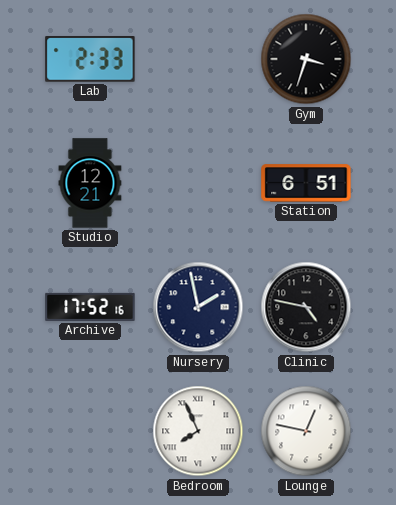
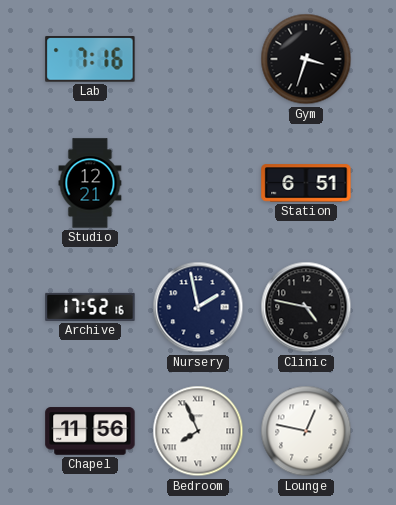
Lab: 2:33 -> 7:16
Chapel: none -> 11:56
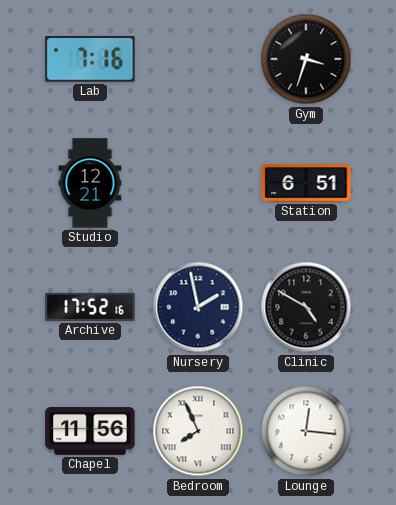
Clinic: 4:47 -> 4:50
Lounge: 12:47 -> 12:16
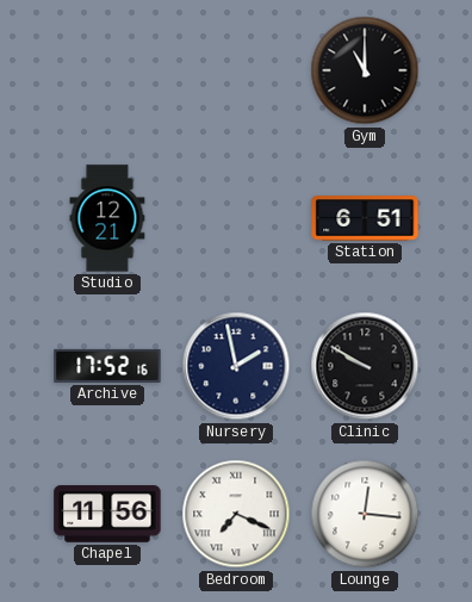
Lab: 7:16 -> none
Gym: 3:33 -> 11:00
Clinic: 4:50 -> 9:50
Bedroom: 7:56 -> 7:19
